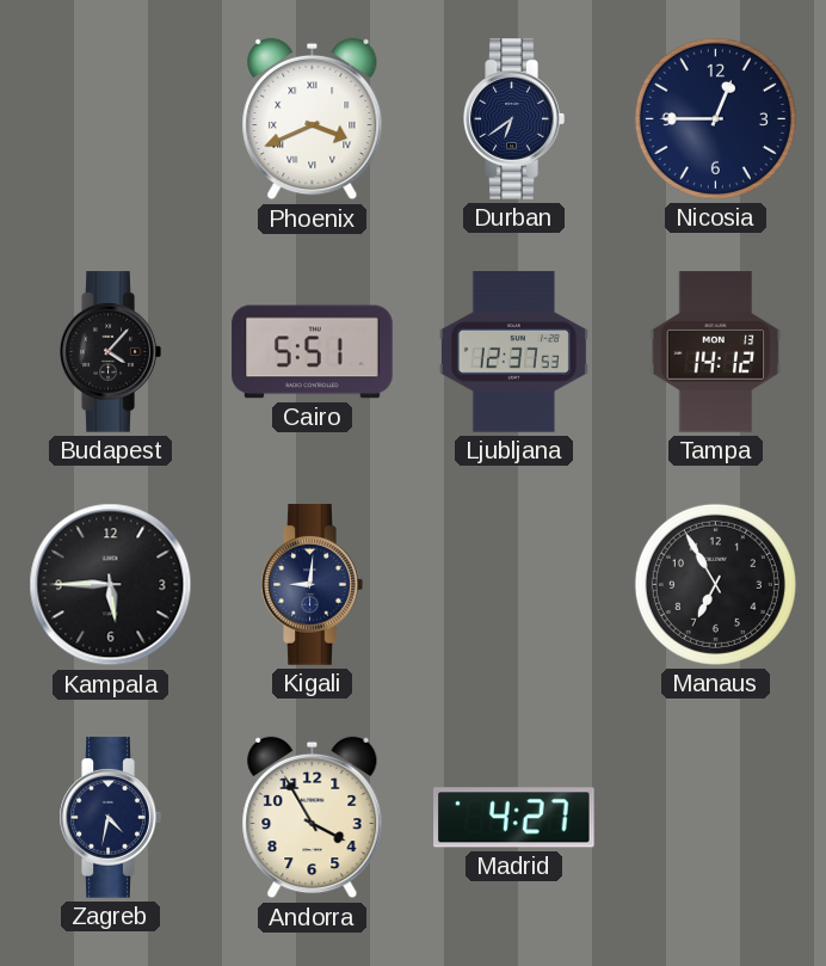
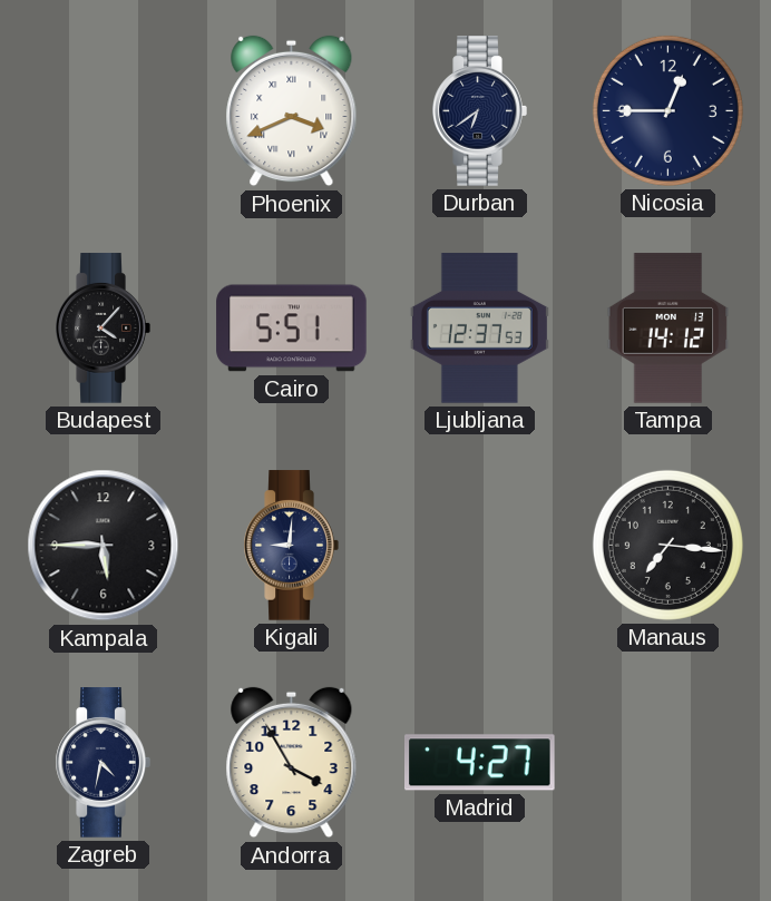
Manaus: 6:55 -> 7:16
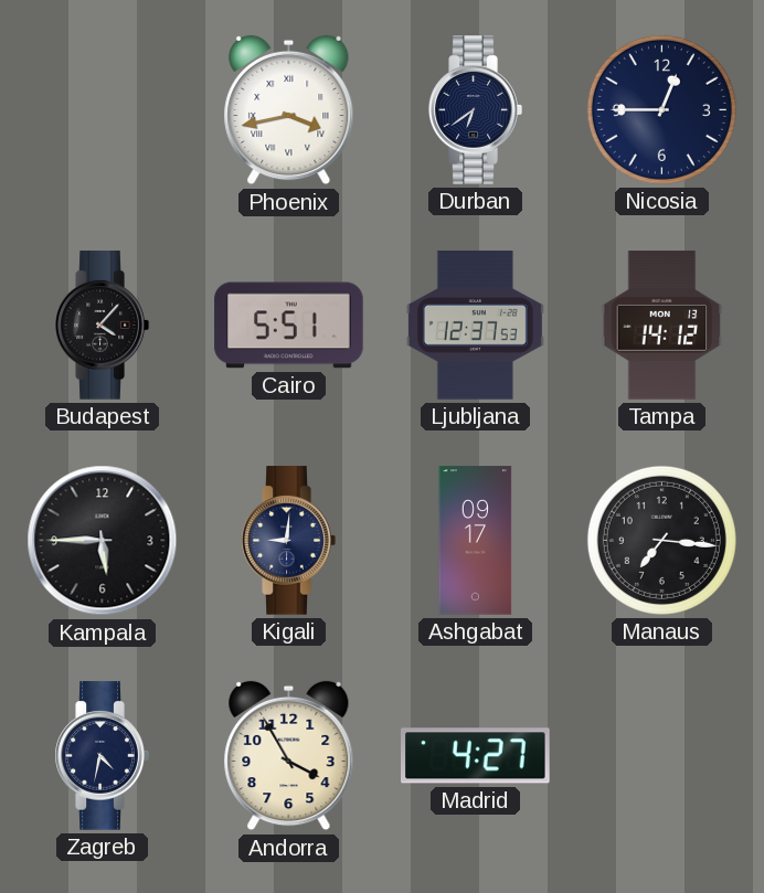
Phoenix: 3:41 -> 3:43
Ashgabat: none -> 09:17
